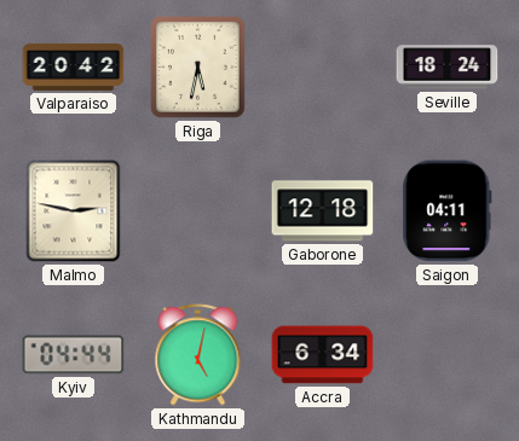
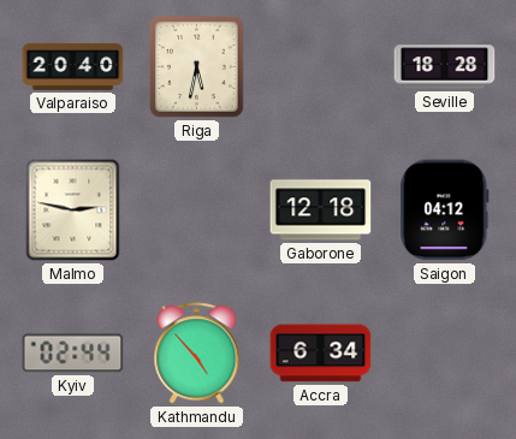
Valparaiso: 20:42 -> 20:40
Seville: 18:24 -> 18:28
Saigon: 04:11 -> 04:12
Kyiv: 04:44 -> 02:44
Kathmandu: 5:02 -> 4:53
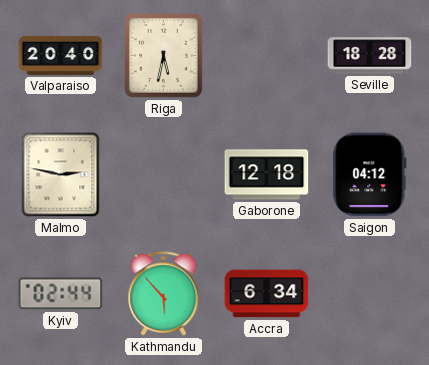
Kathmandu: 4:53 -> 5:53
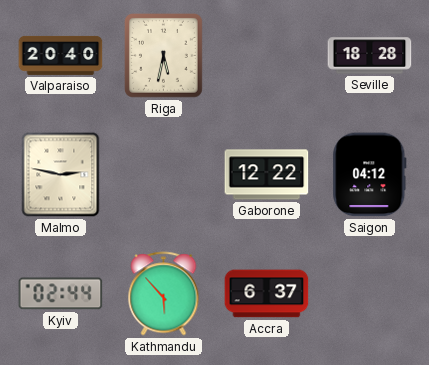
Gaborone: 12:18 -> 12:22
Accra: 6:34 -> 6:37
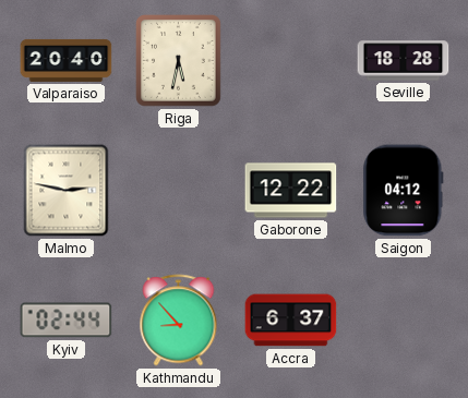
Kathmandu: 5:53 -> 8:53
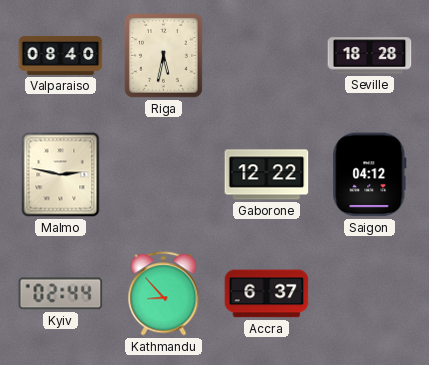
Valparaiso: 20:40 -> 08:40
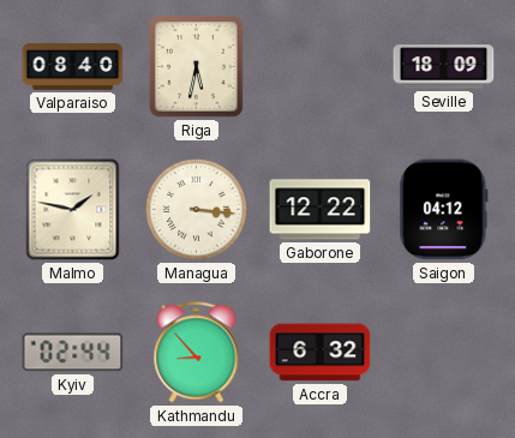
Seville: 18:28 -> 18:09
Malmo: 2:47 -> 1:47
Managua: none -> 3:16
Accra: 6:37 -> 6:32
